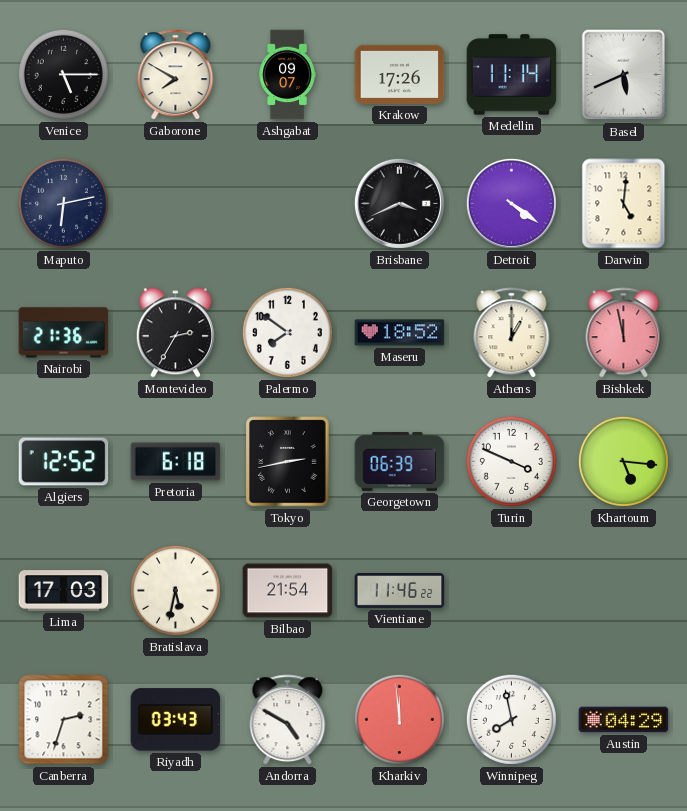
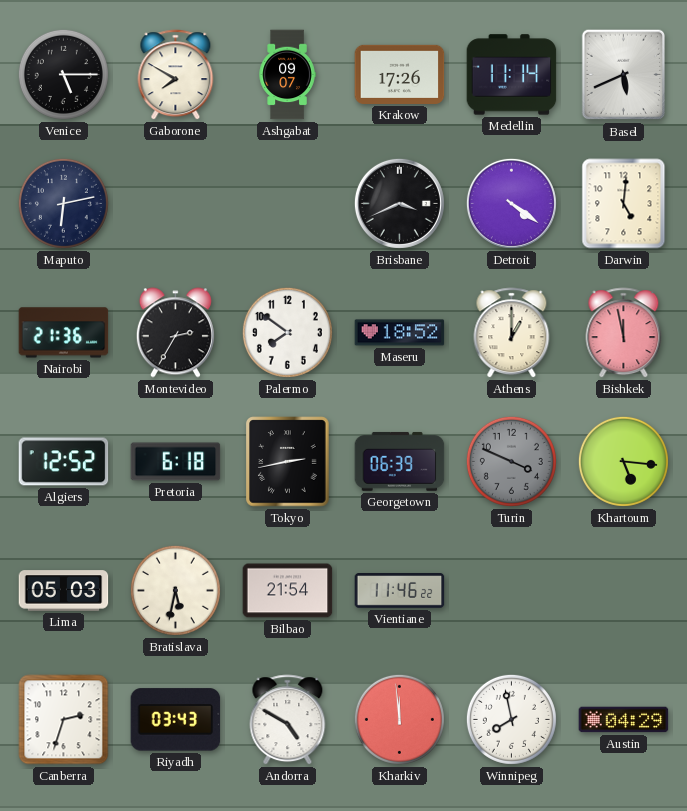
Turin dial: white -> grey
Lima: 17:03 -> 05:03
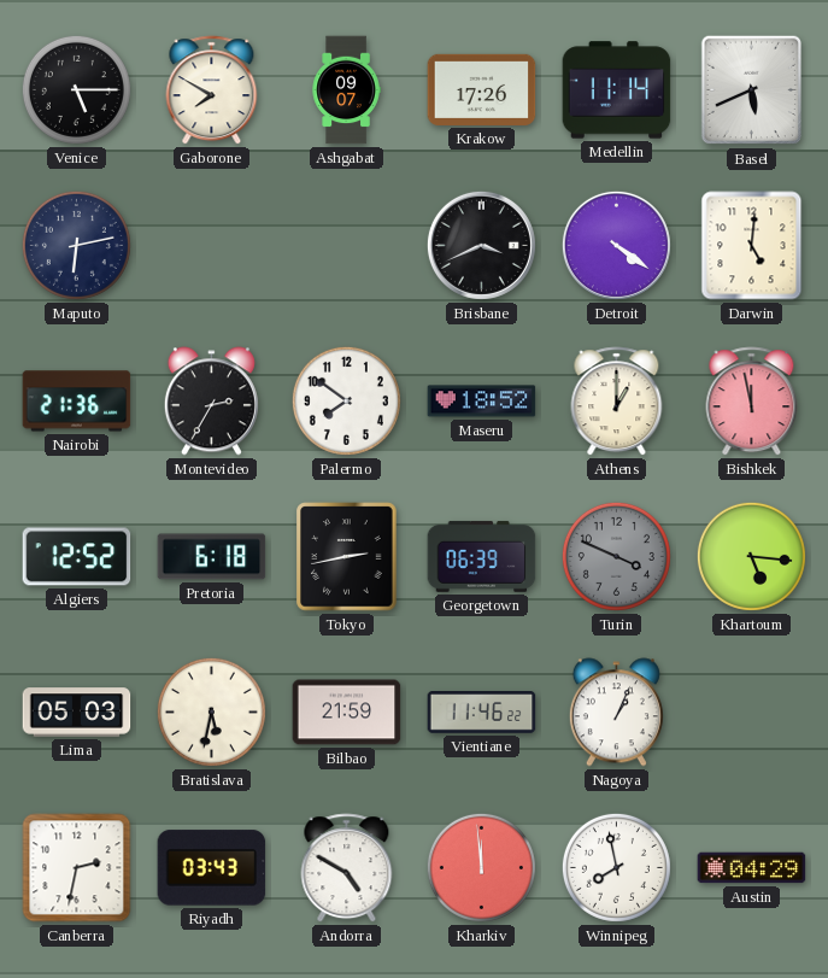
Bilbao: 21:54 -> 21:59
Nagoya: none -> 1:04
Canberra: 2:33 -> 2:32
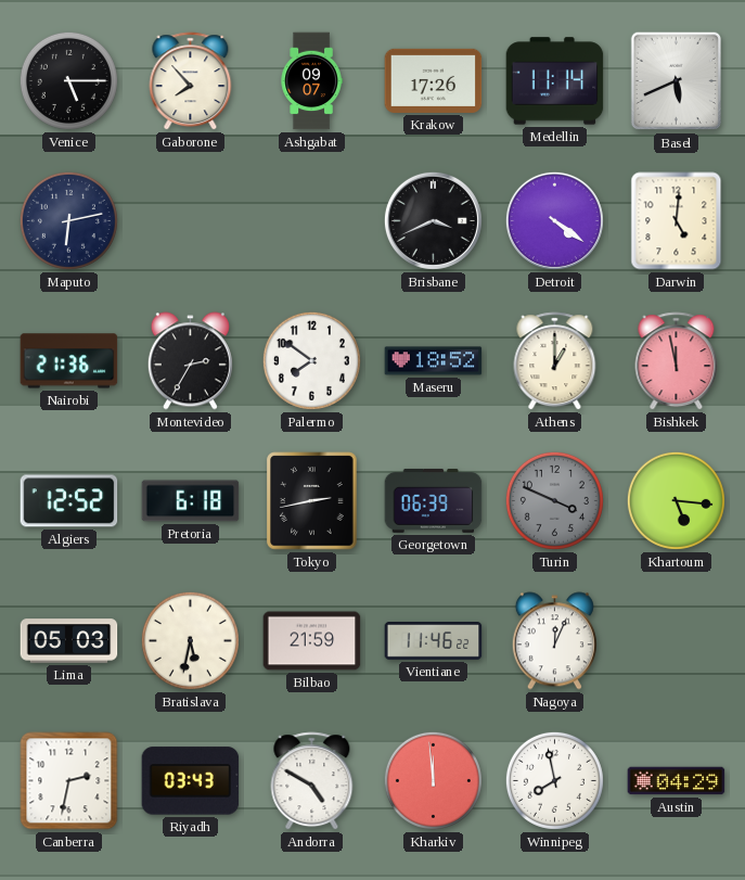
Gaborone: 7:50 -> 7:53
Nagoya: 1:04 -> 12:04
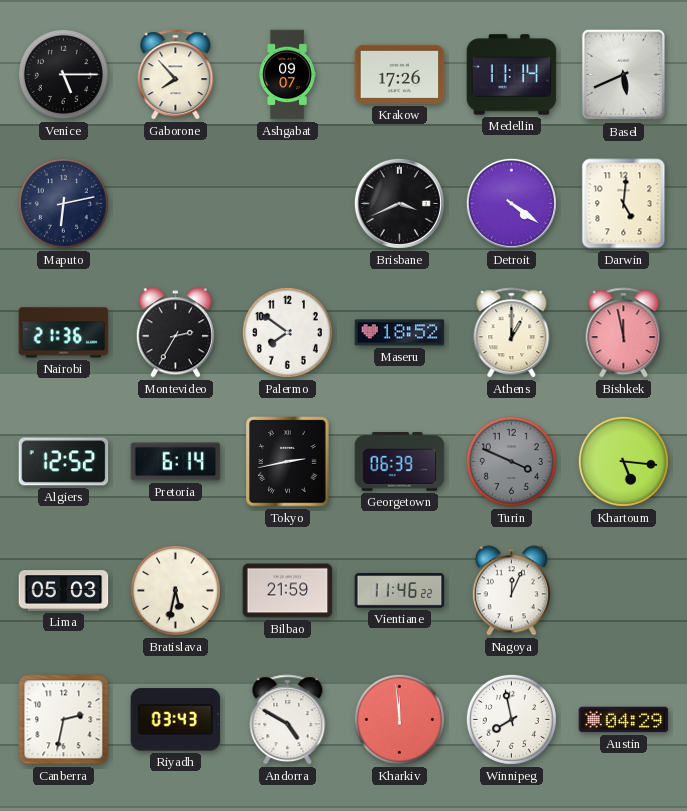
Pretoria: 6:18 -> 6:14
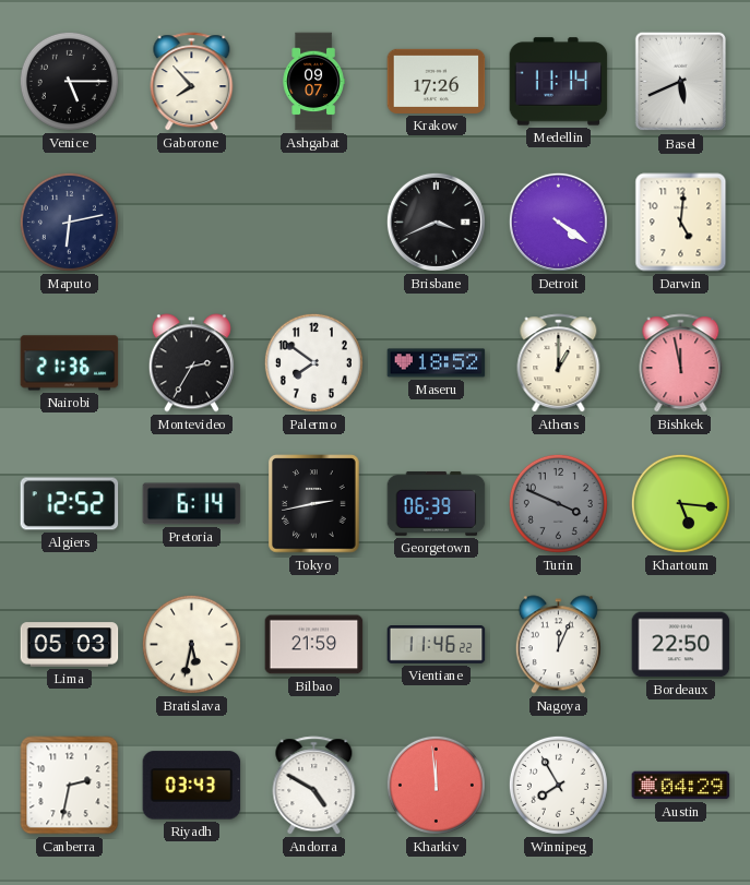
Bordeaux: none -> 22:50
Winnipeg: 7:58 -> 7:55
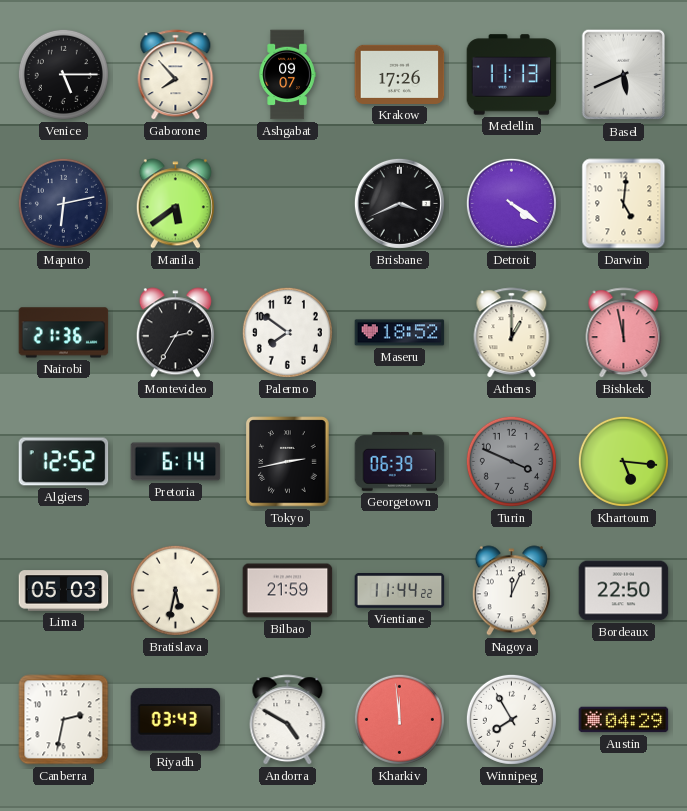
Medellin: 11:14 -> 11:13
Manila: none -> 5:39
Vientiane: 11:46 -> 11:44
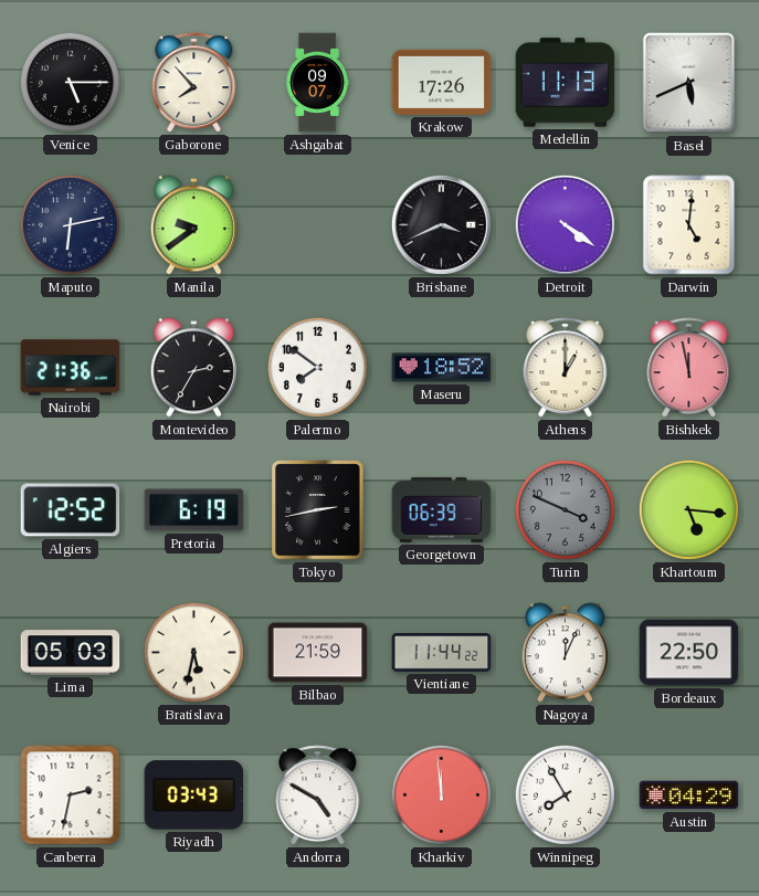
Manila: 5:39 -> 9:39
Pretoria: 6:14 -> 6:19
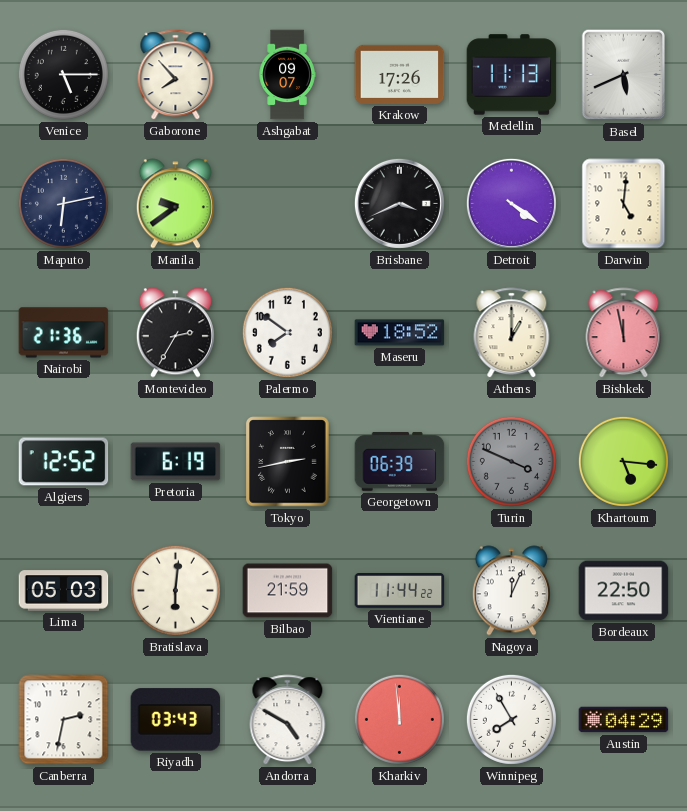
Bratislava: 5:32 -> 6:01
